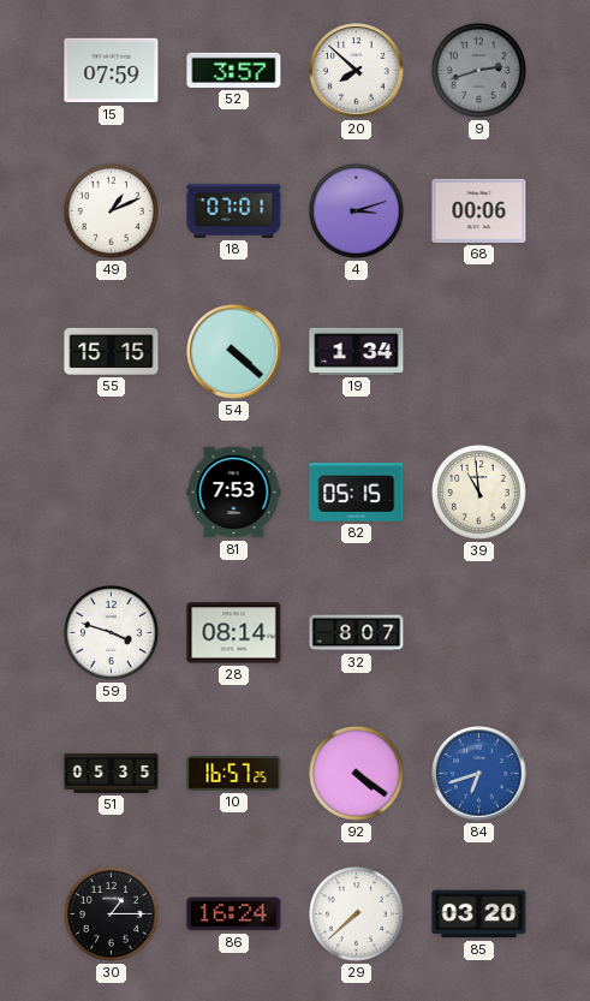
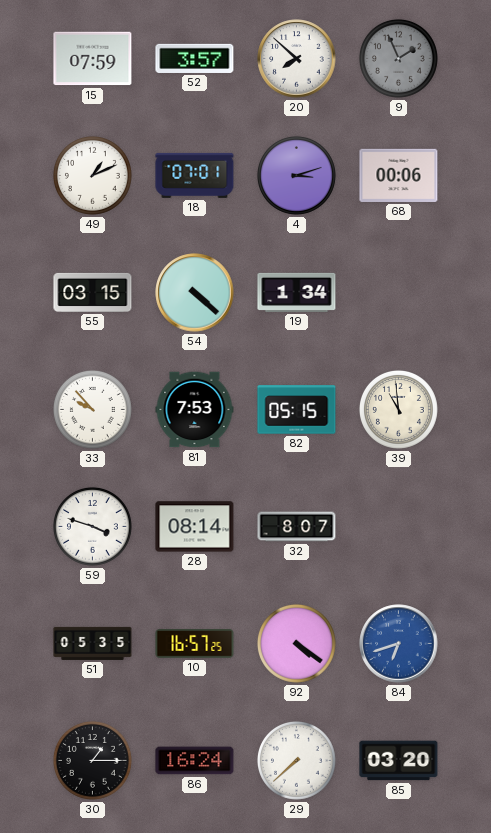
9: 2:42 -> 1:56
55: 15:15 -> 03:15
33: none -> 9:53
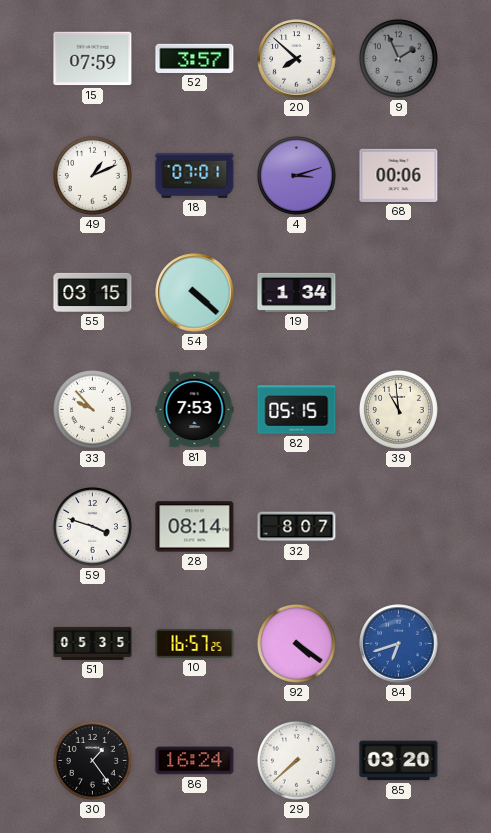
30: 1:15 -> 1:24
